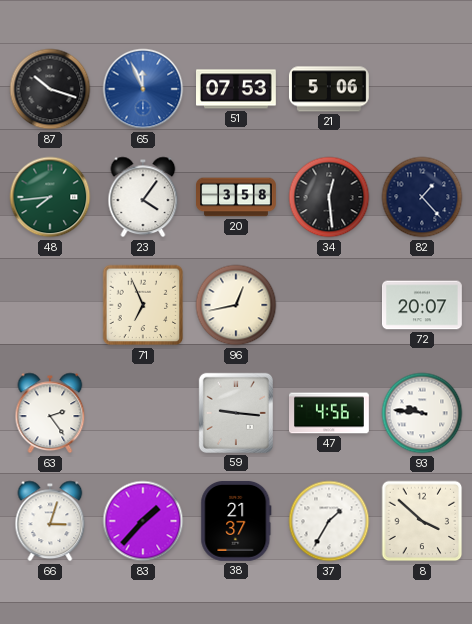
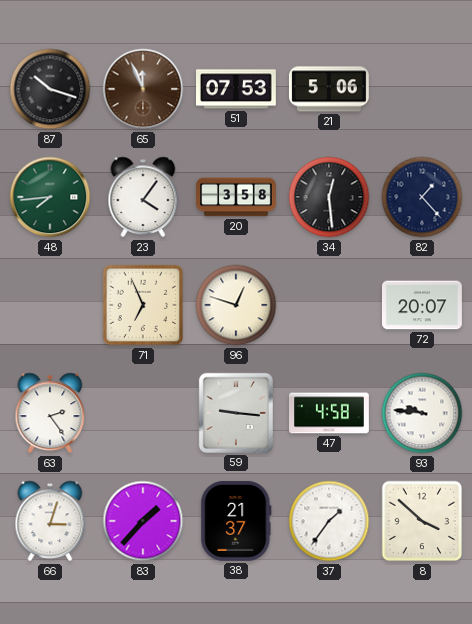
65 dial: blue -> brown
96: 12:43 -> 12:48
47: 4:56 -> 4:58
37: 1:35 -> 1:36
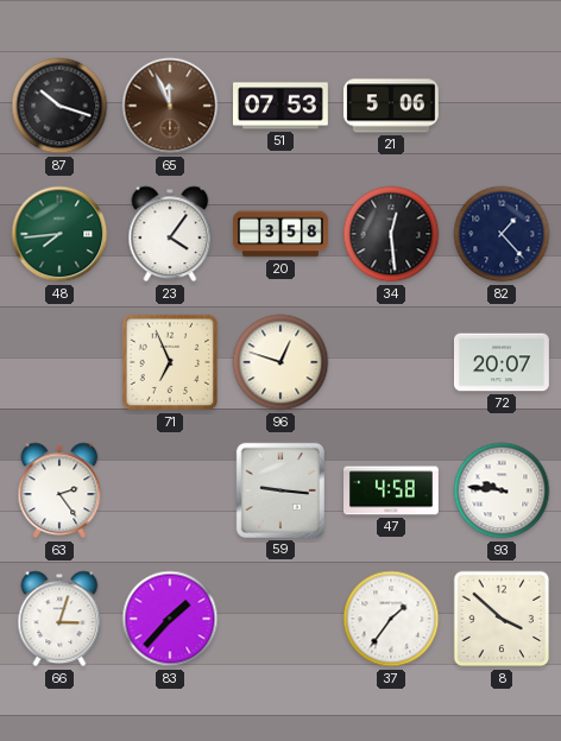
38: 21:37 -> none
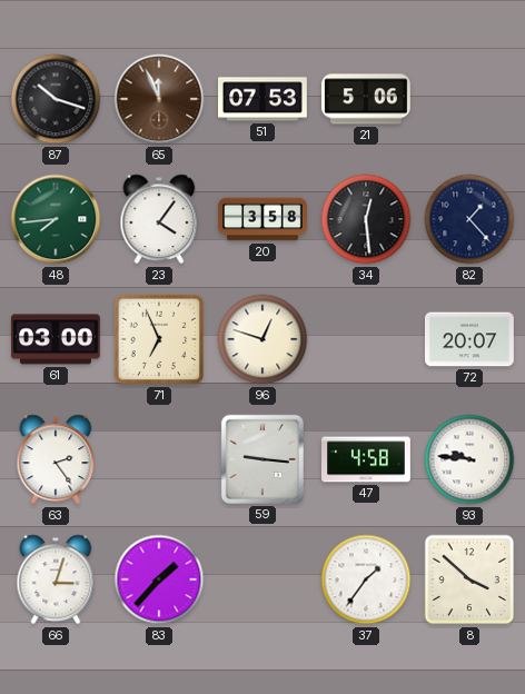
61: none -> 03:00
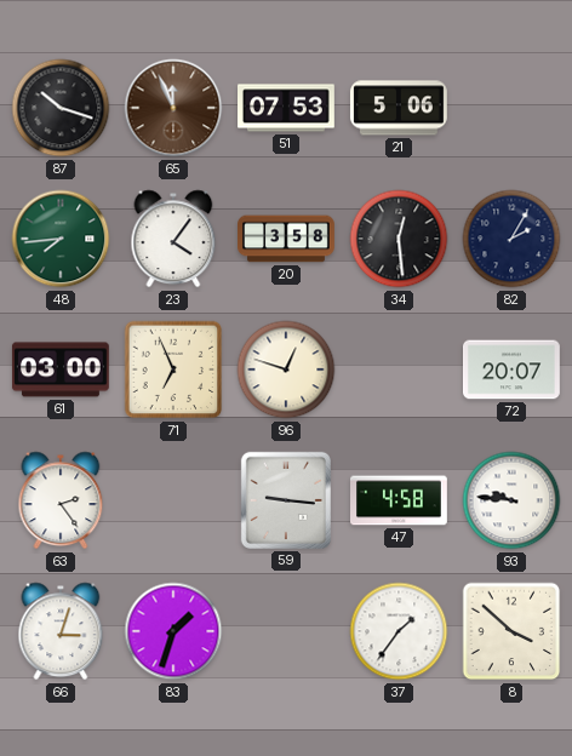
82: 1:23 -> 2:05
83: 1:37 -> 1:33
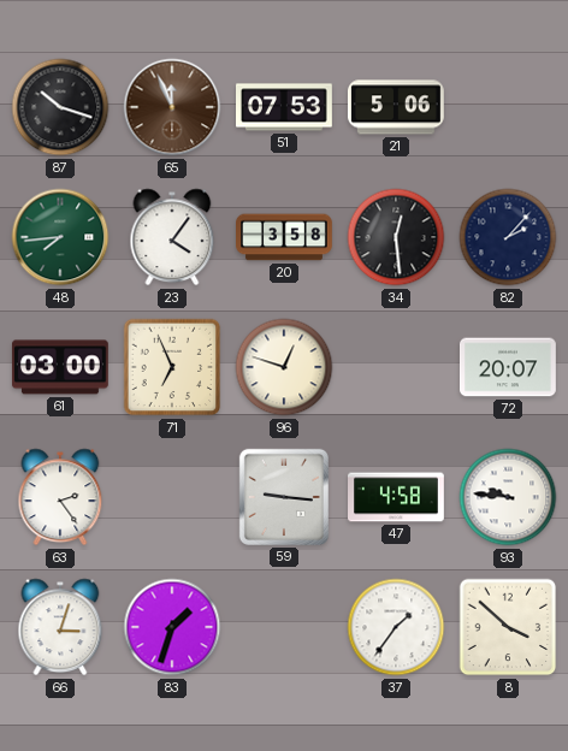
82: 2:05 -> 2:07
